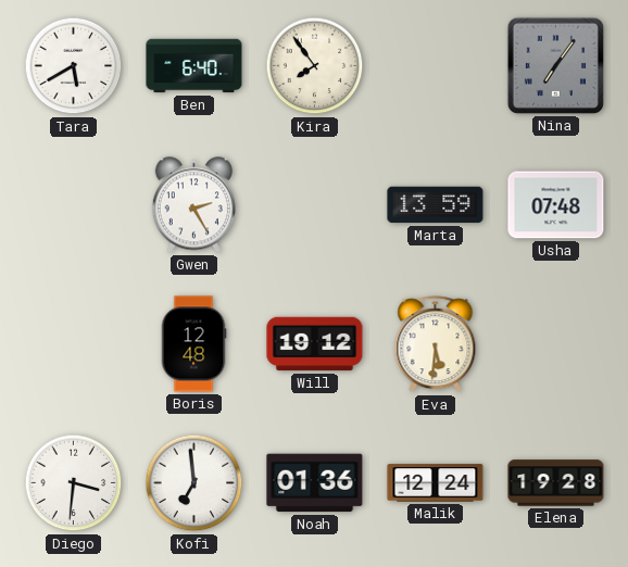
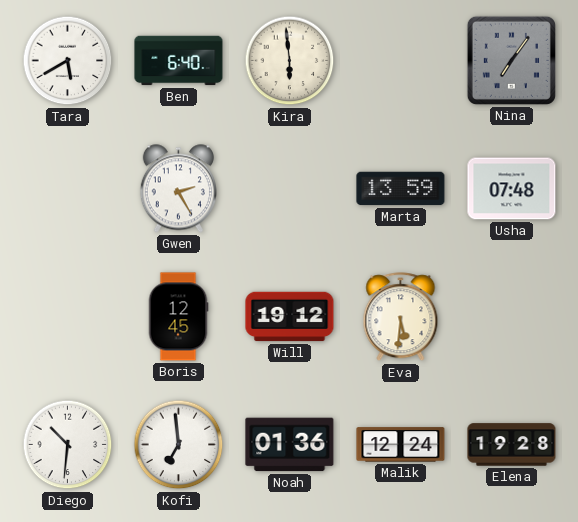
Kira: 7:54 -> 5:59
Boris: 12:48 -> 12:45
Diego: 3:31 -> 10:31
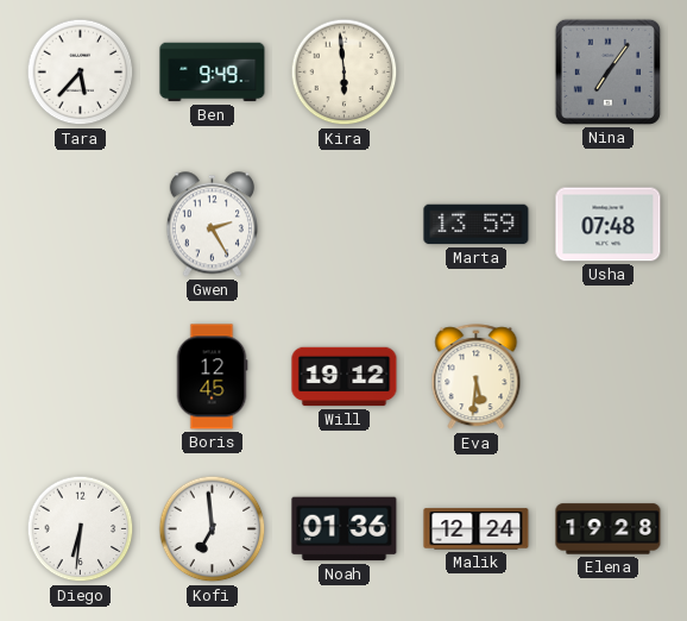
Tara: 5:40 -> 5:37
Ben: 6:40 -> 9:49
Diego: 10:31 -> 6:31
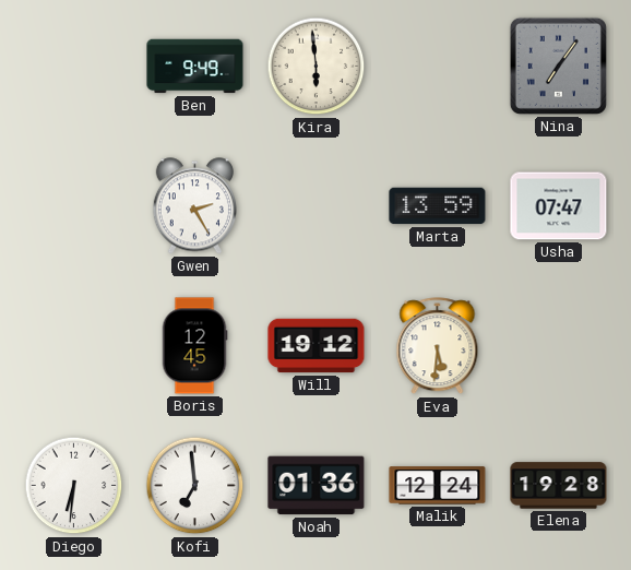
Tara: 5:37 -> none
Usha: 07:48 -> 07:47
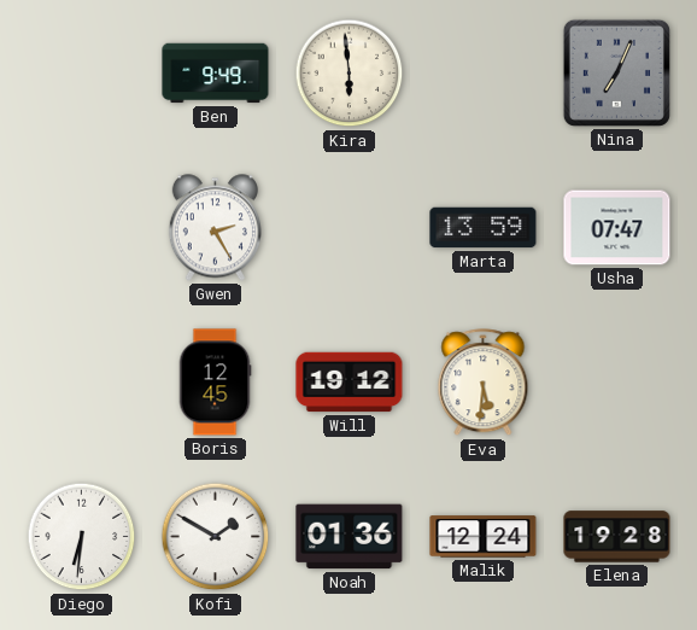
Nina: 7:06 -> 7:04
Kofi: 6:59 -> 1:50
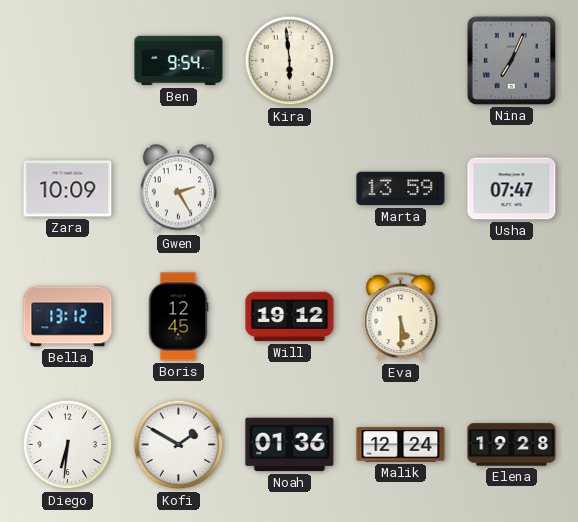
Ben: 9:49 -> 9:54
Zara: none -> 10:09
Bella: none -> 13:12
Eva: 5:31 -> 5:30
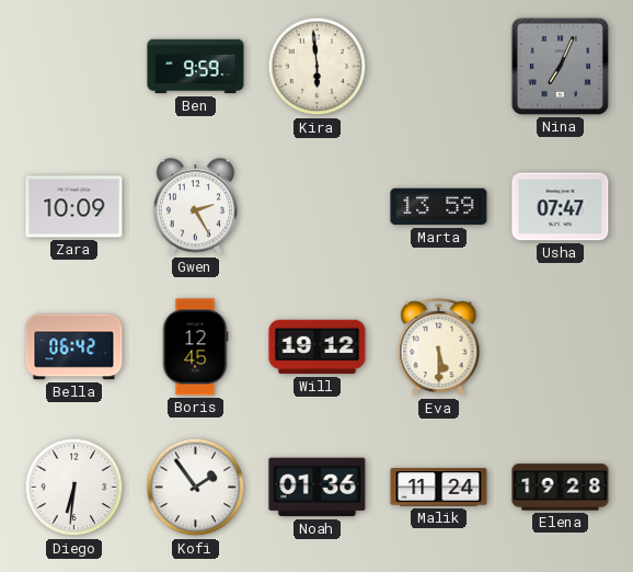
Ben: 9:54 -> 9:59
Bella: 13:12 -> 06:42
Kofi: 1:50 -> 1:54
Malik: 12:24 -> 11:24
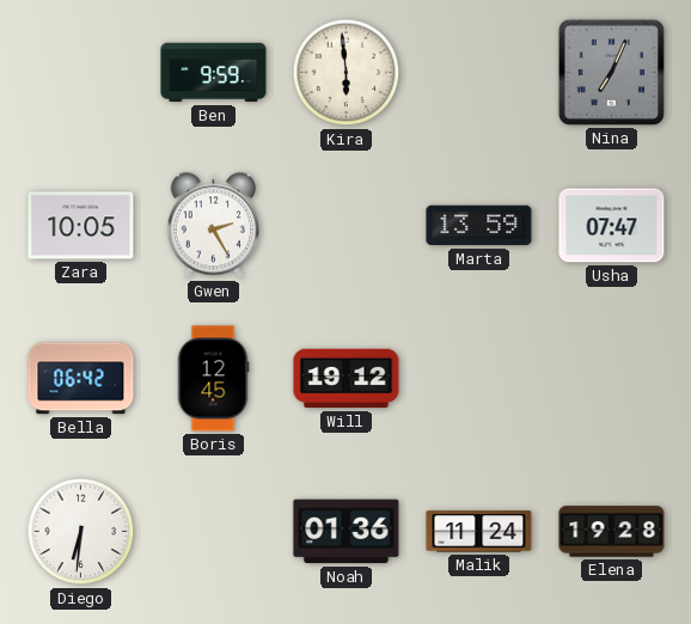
Zara: 10:09 -> 10:05
Eva: 5:30 -> none
Kofi: 1:54 -> none
